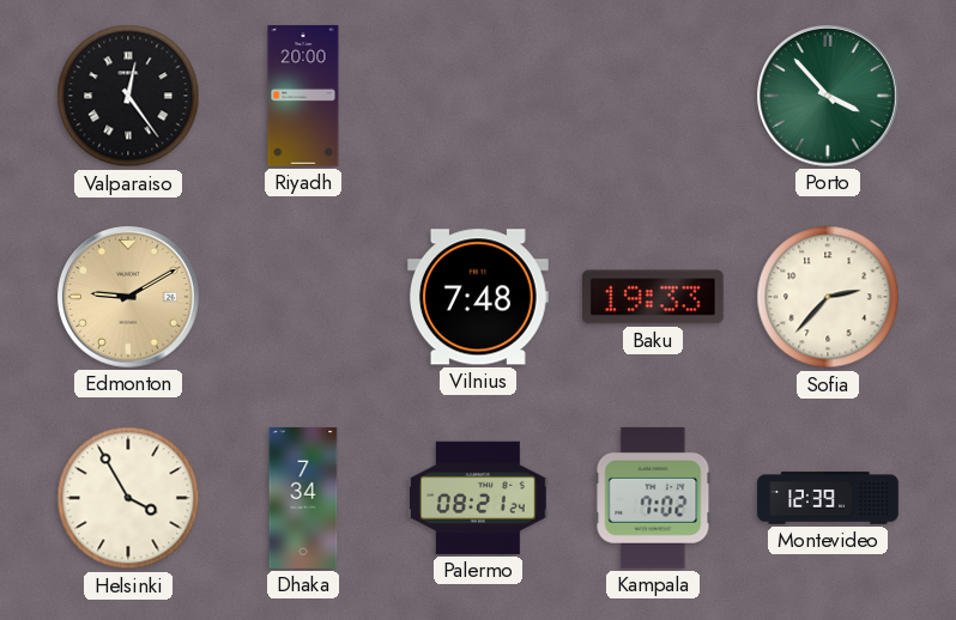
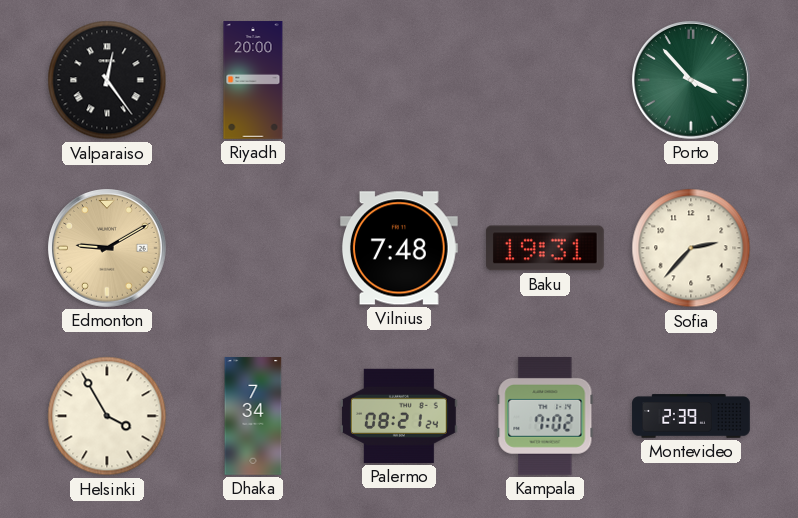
Baku: 19:33 -> 19:31
Montevideo: 12:39 -> 2:39
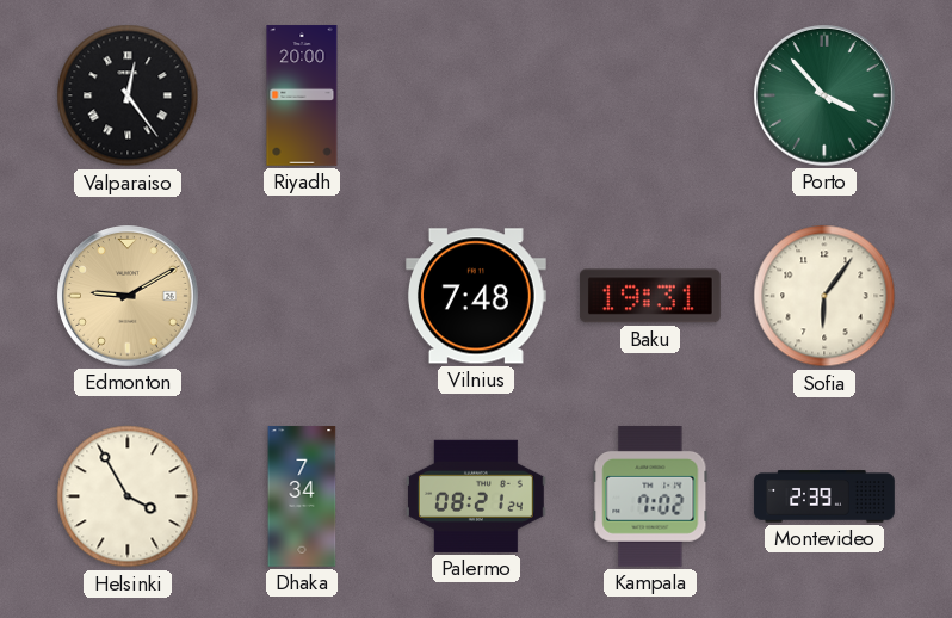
Sofia: 2:37 -> 6:06
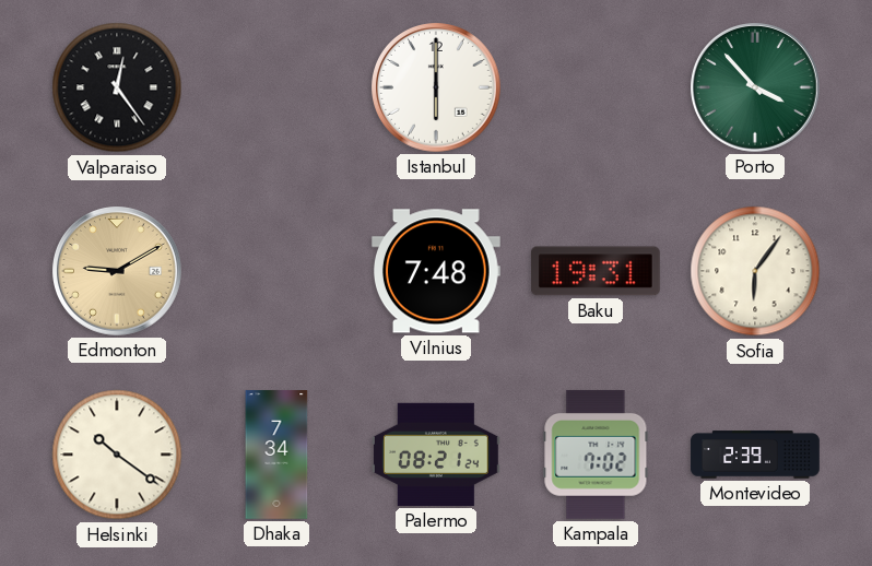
Riyadh: 20:00 -> none
Istanbul: none -> 6:00
Helsinki: 3:55 -> 10:21
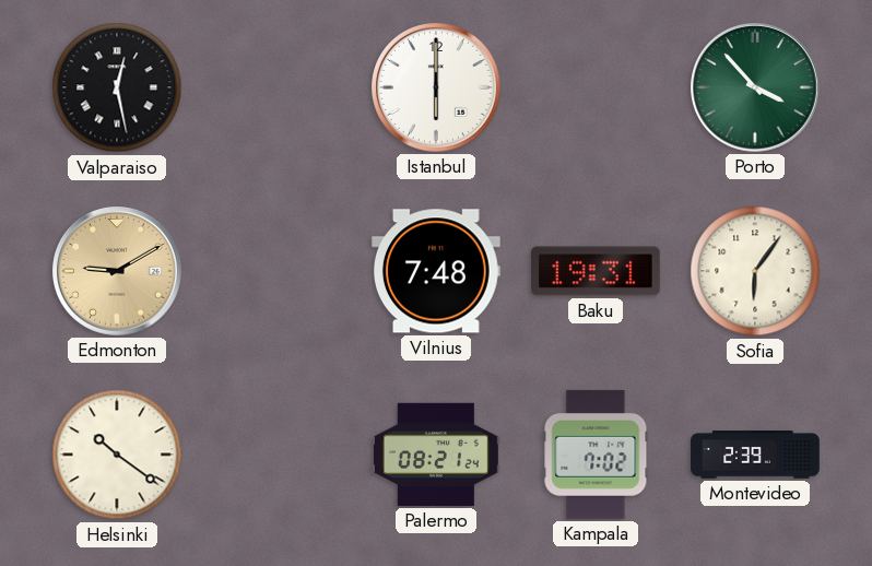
Valparaiso: 12:24 -> 12:28
Dhaka: 7:34 -> none
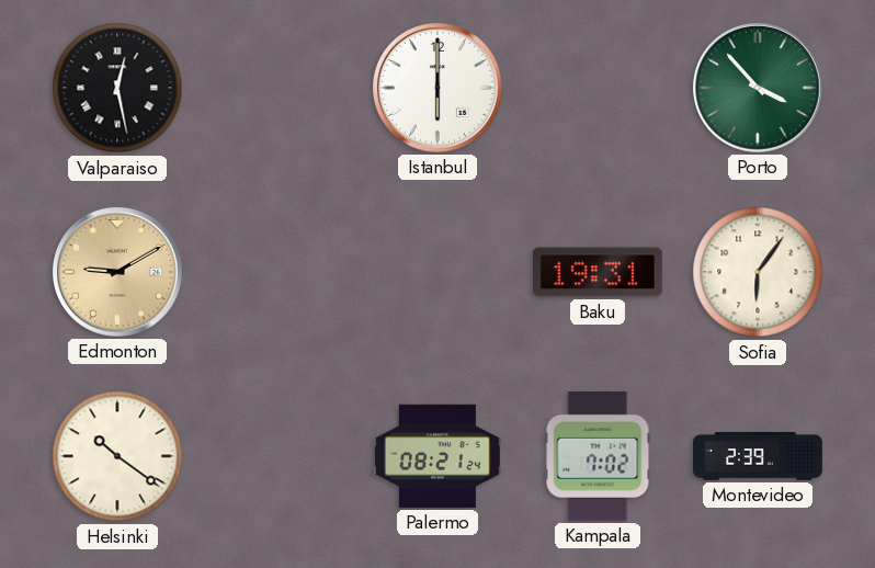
Vilnius: 7:48 -> none
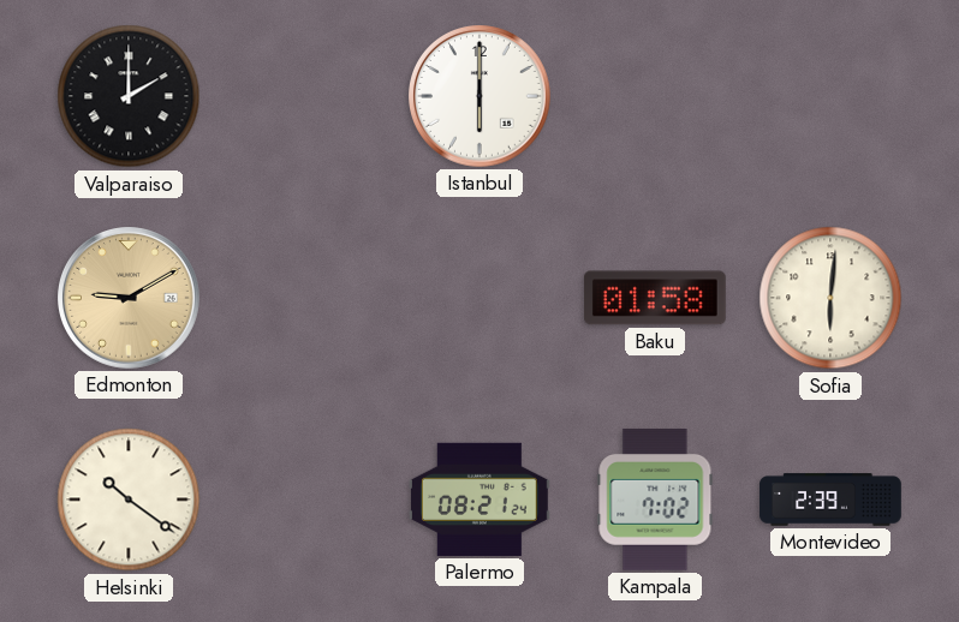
Valparaiso: 12:28 -> 2:00
Porto: 3:53 -> none
Baku: 19:31 -> 01:58
Sofia: 6:06 -> 6:01
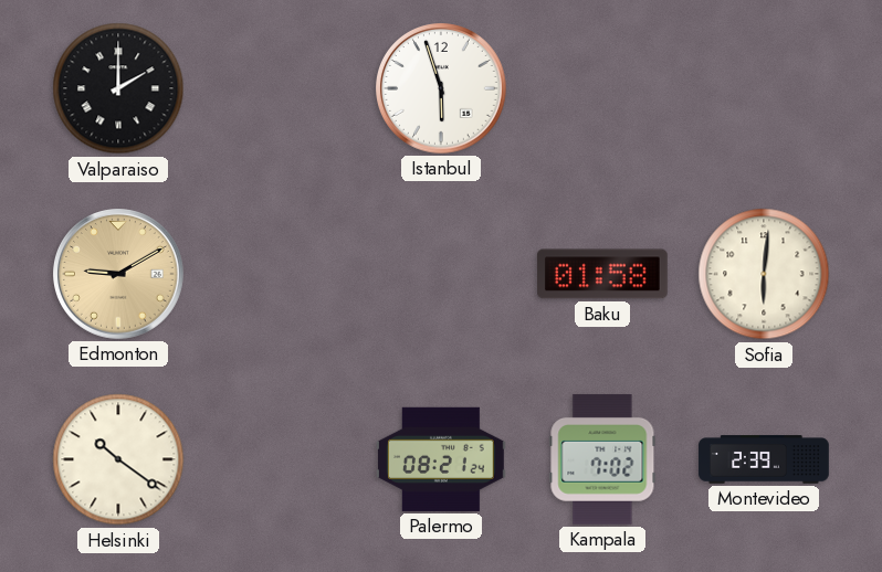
Istanbul: 6:00 -> 5:57
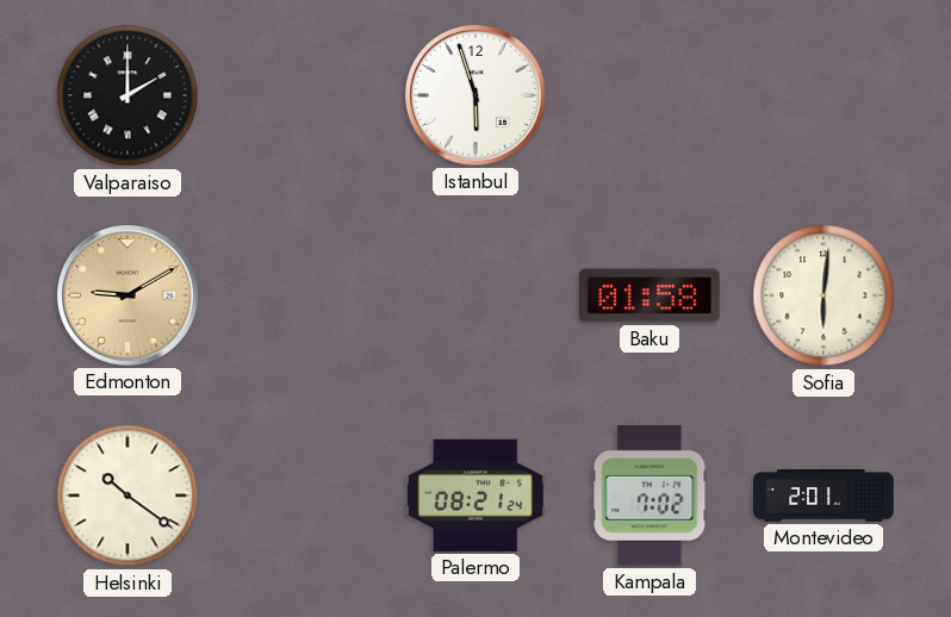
Montevideo: 2:39 -> 2:01
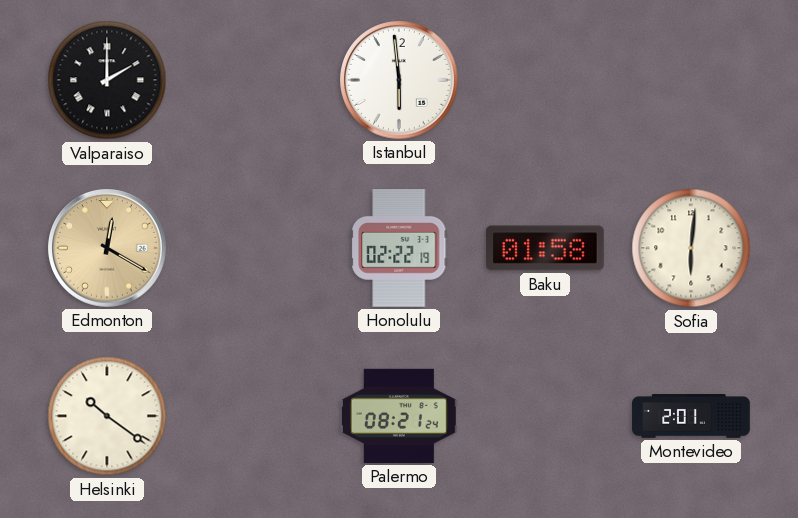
Istanbul: 5:57 -> 5:59
Edmonton: 9:10 -> 12:20
Honolulu: none -> 02:22
Kampala: 7:02 -> none
